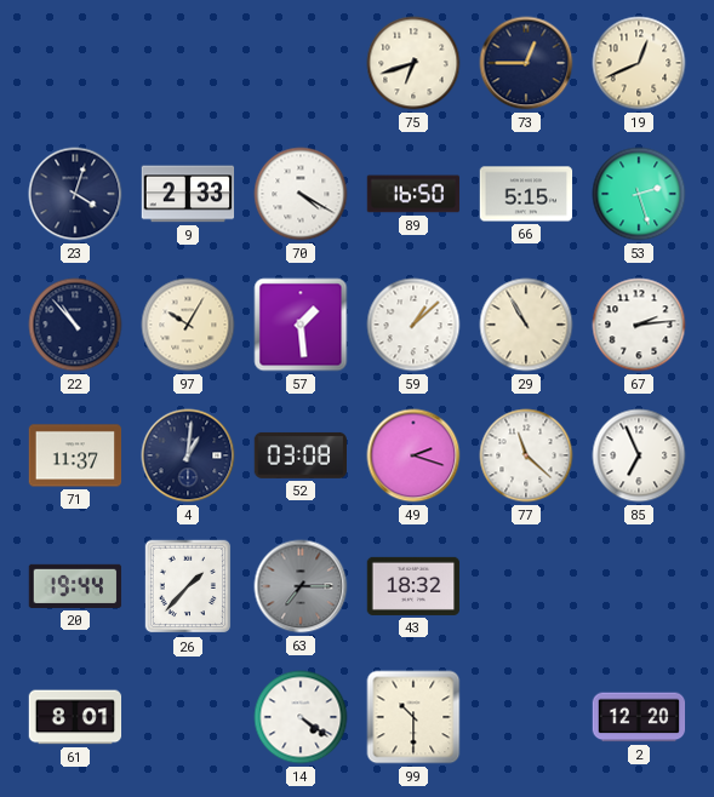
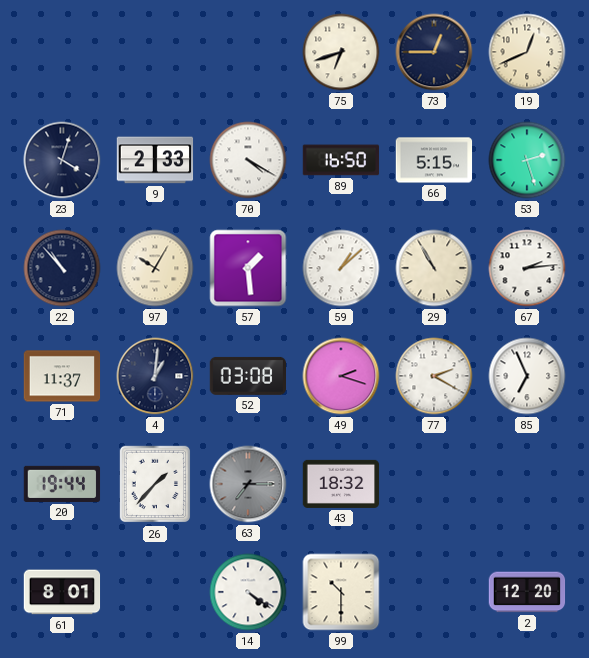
77: 11:22 -> 2:20
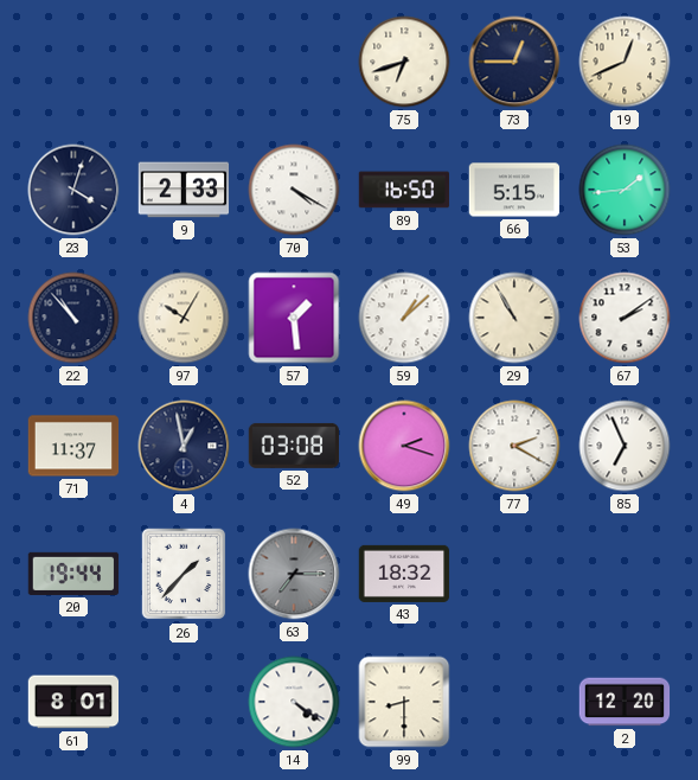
53: 2:27 -> 1:44
67: 2:14 -> 2:09
4: 1:01 -> 12:58
99: 10:30 -> 8:30
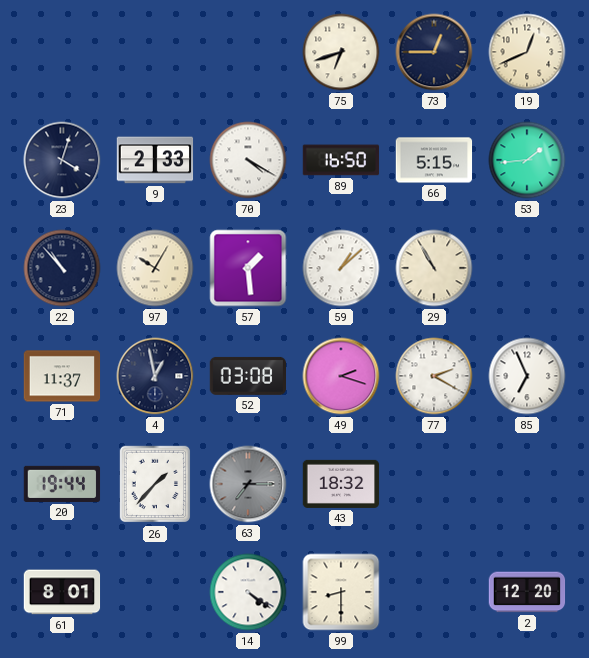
67: 2:09 -> none
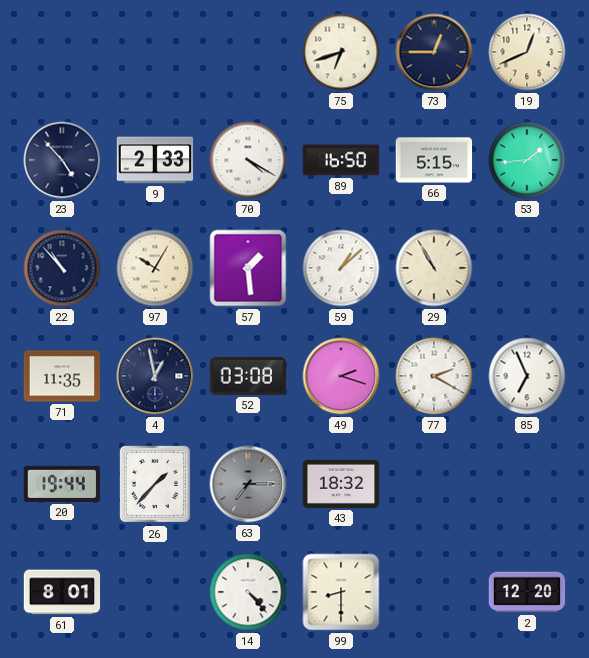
23: 4:03 -> 4:53
71: 11:37 -> 11:35
14: 4:21 -> 4:23
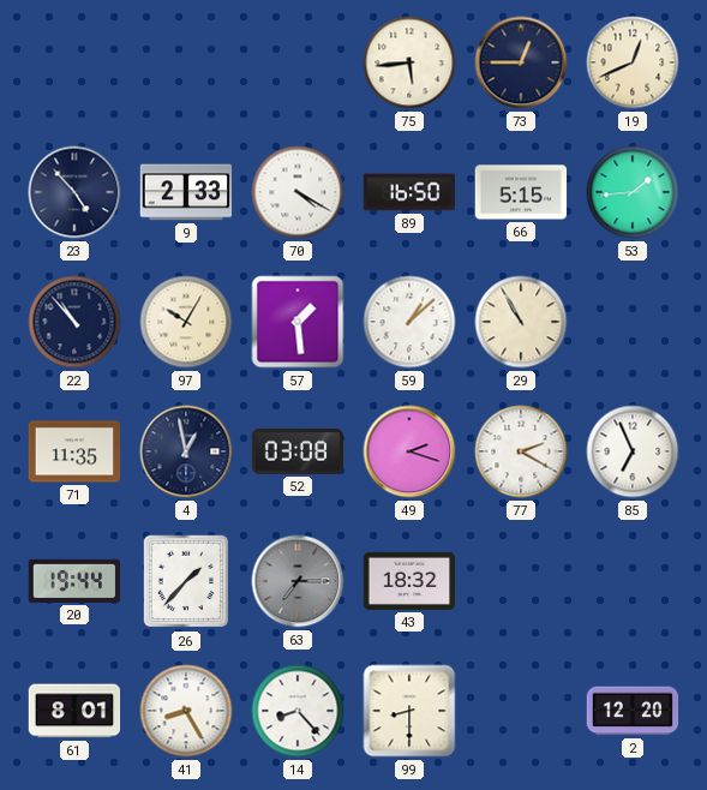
75: 6:42 -> 5:44
41: none -> 8:25
14: 4:23 -> 8:23
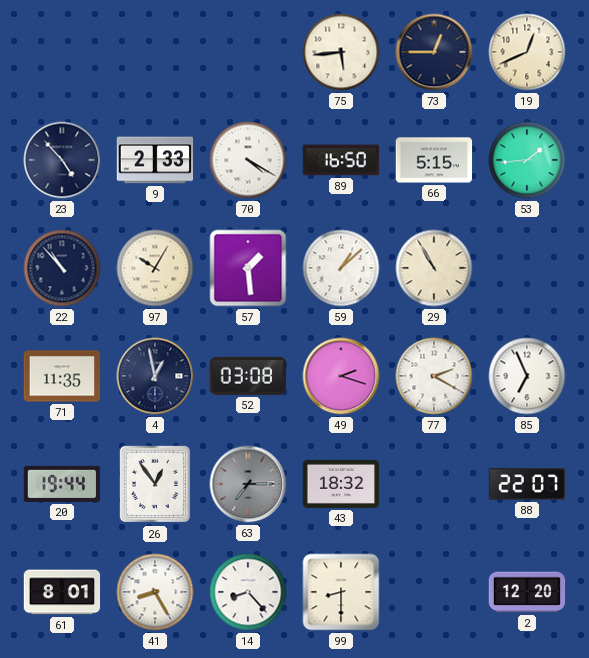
26: 1:37 -> 12:54
88: none -> 22:07
